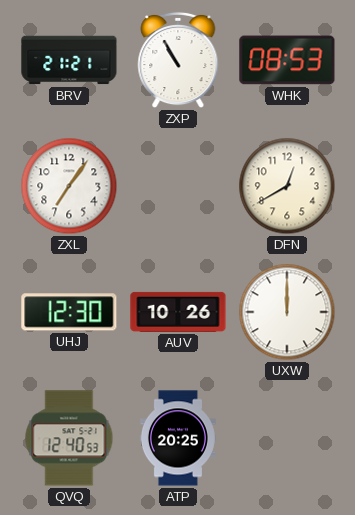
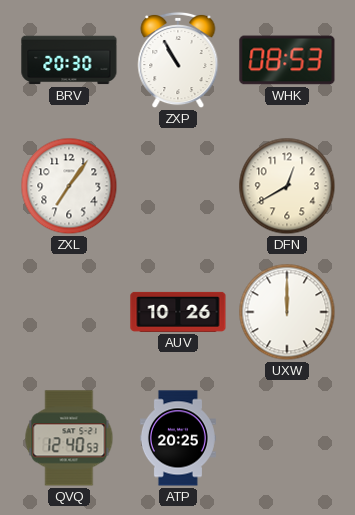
BRV: 21:21 -> 20:30
UHJ: 12:30 -> none
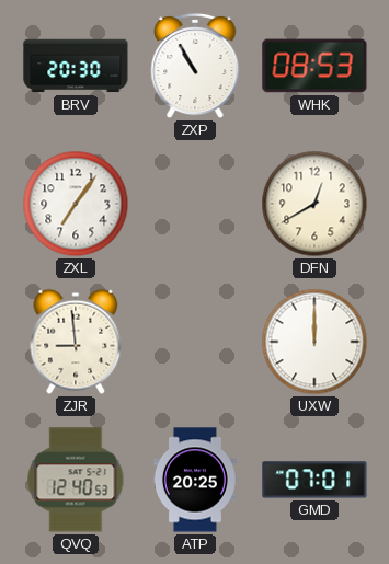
ZJR: none -> 8:59
AUV: 10:26 -> none
GMD: none -> 07:01
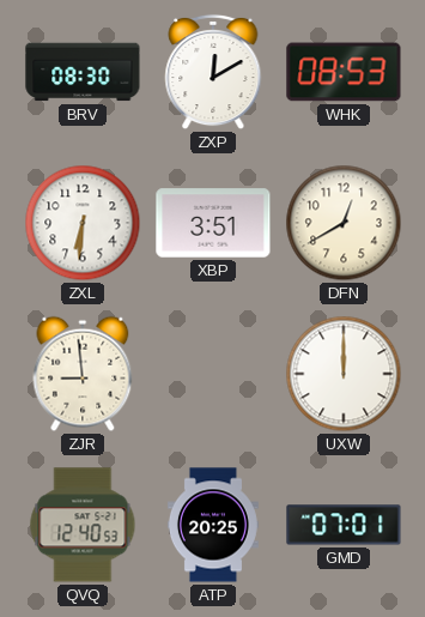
BRV: 20:30 -> 08:30
ZXP: 10:55 -> 12:10
ZXL: 7:06 -> 6:31
XBP: none -> 3:51
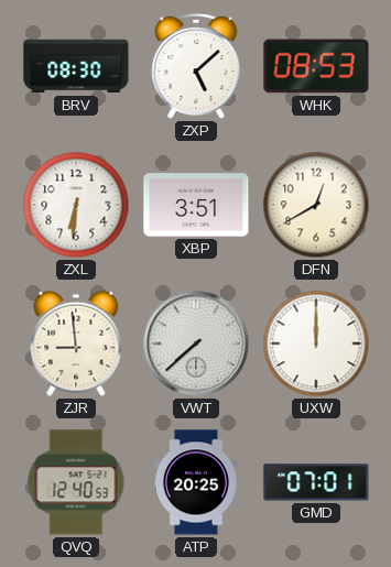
ZXP: 12:10 -> 5:08
VWT: none -> 7:38
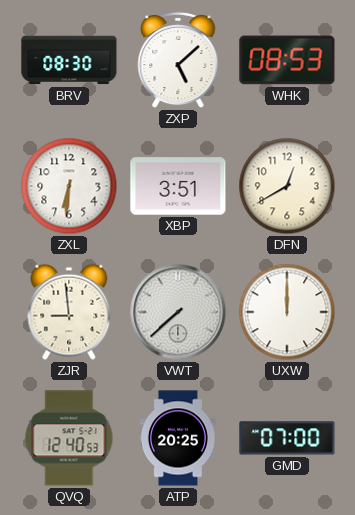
GMD: 07:01 -> 07:00
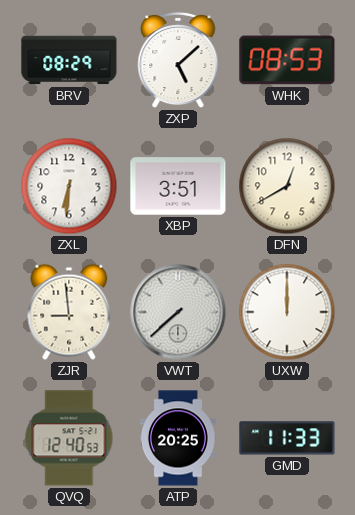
BRV: 08:30 -> 08:29
GMD: 07:00 -> 11:33
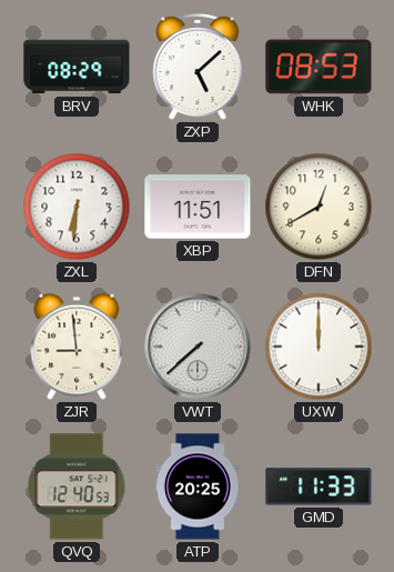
XBP: 3:51 -> 11:51
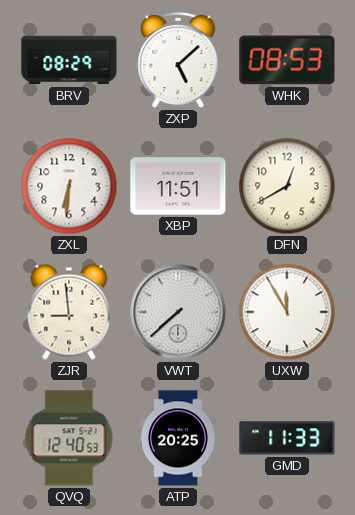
UXW: 12:00 -> 11:55
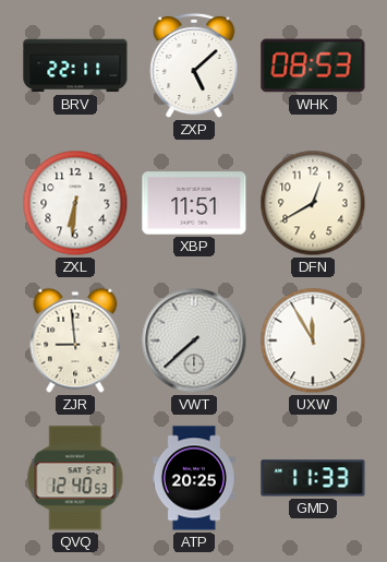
BRV: 08:29 -> 22:11
